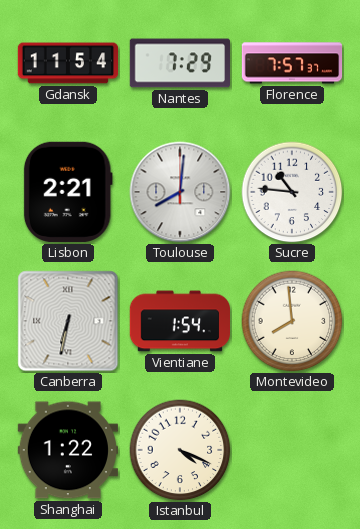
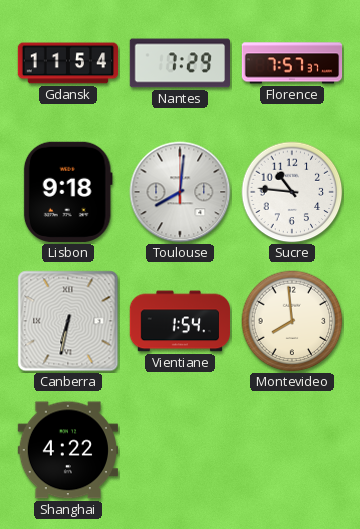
Lisbon: 2:21 -> 9:18
Shanghai: 1:22 -> 4:22
Istanbul: 4:19 -> none
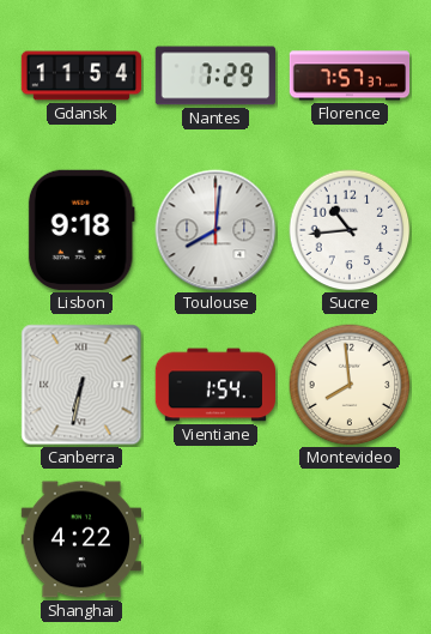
Sucre: 10:46 -> 10:44
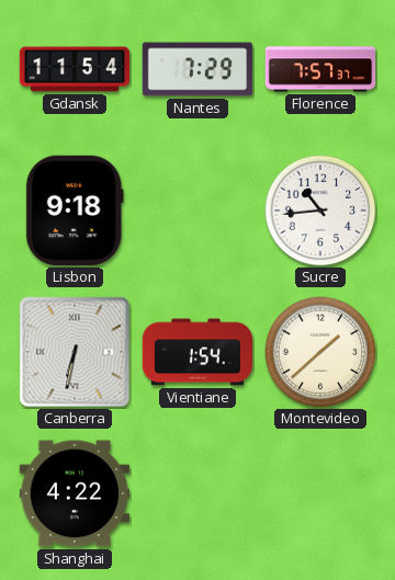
Toulouse: 8:01 -> none
Montevideo: 7:59 -> 1:38
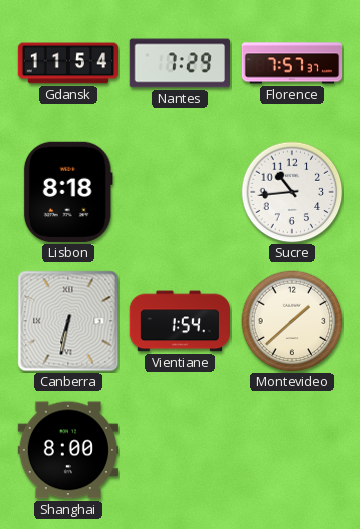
Lisbon: 9:18 -> 8:18
Shanghai: 4:22 -> 8:00
